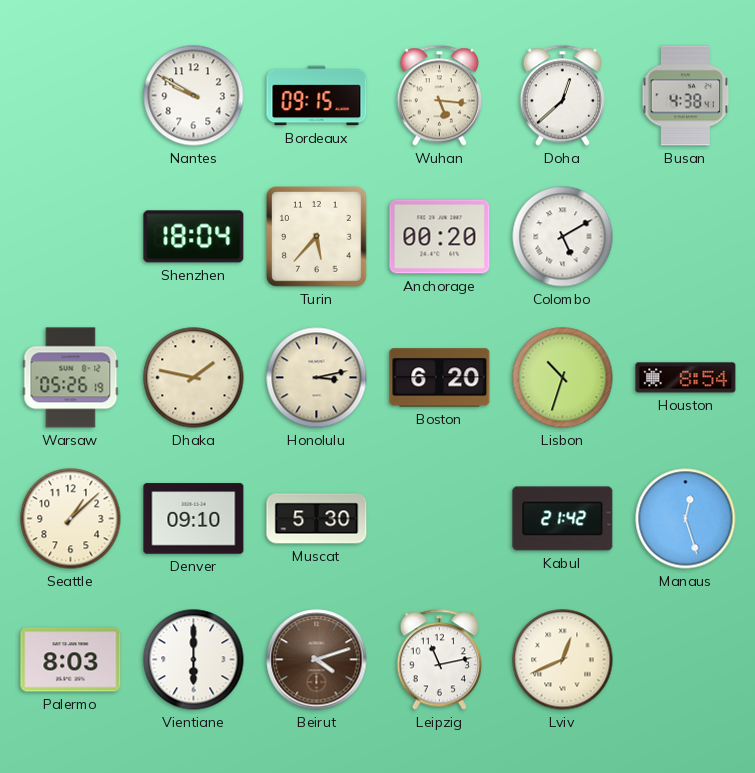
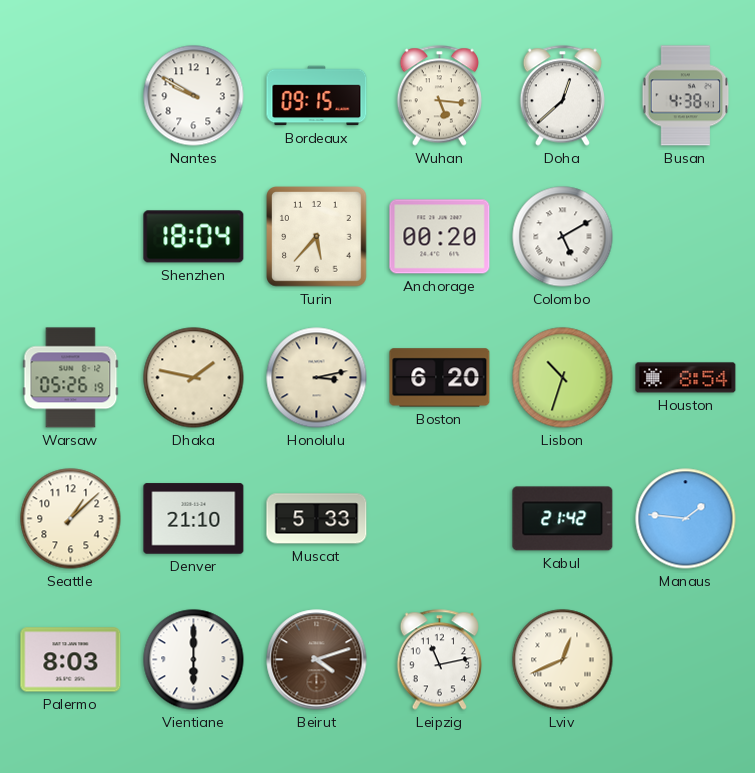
Denver: 09:10 -> 21:10
Muscat: 5:30 -> 5:33
Manaus: 12:27 -> 1:46
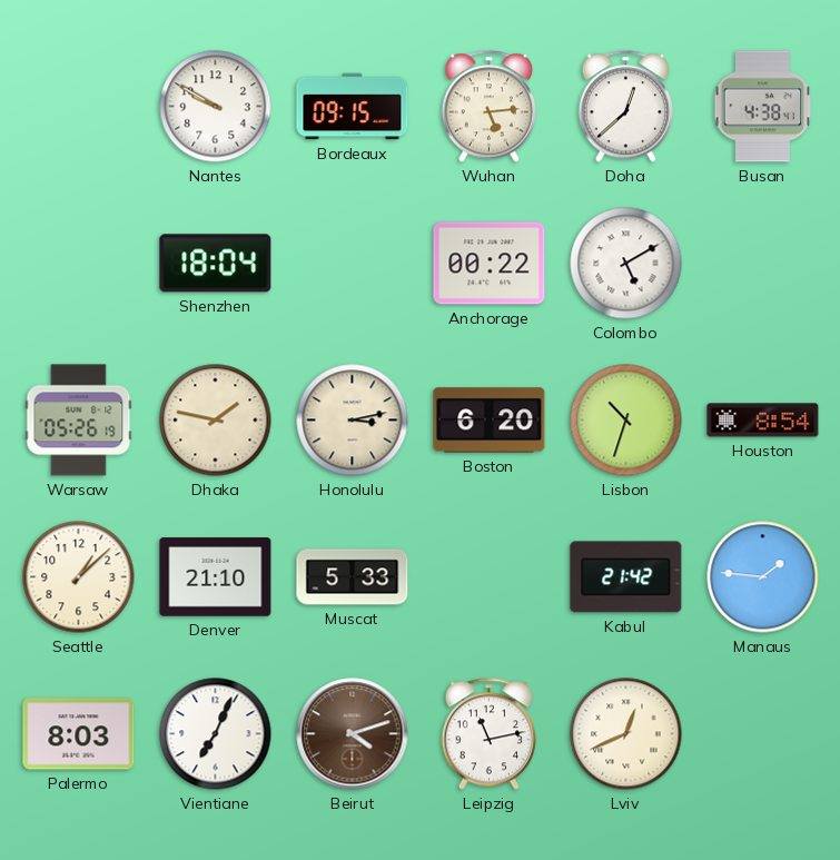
Wuhan: 5:16 -> 5:14
Turin: 5:37 -> none
Anchorage: 00:20 -> 00:22
Vientiane: 6:00 -> 7:04
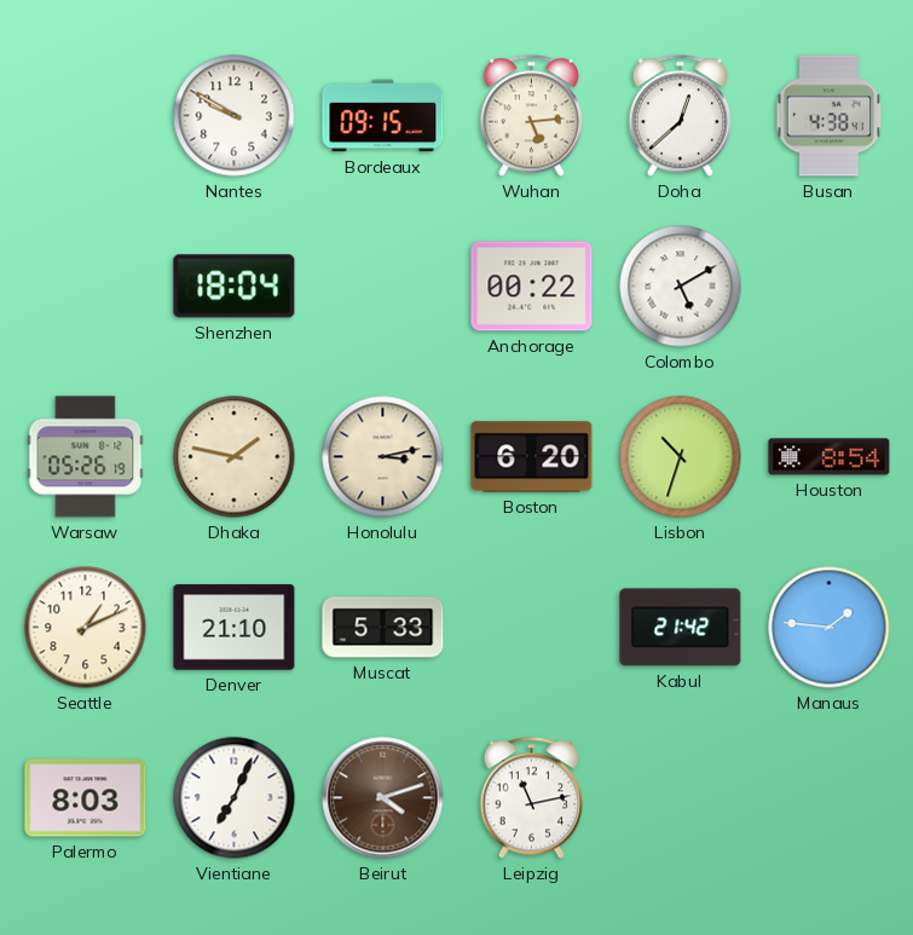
Seattle: 1:08 -> 1:11
Lviv: 12:41 -> none
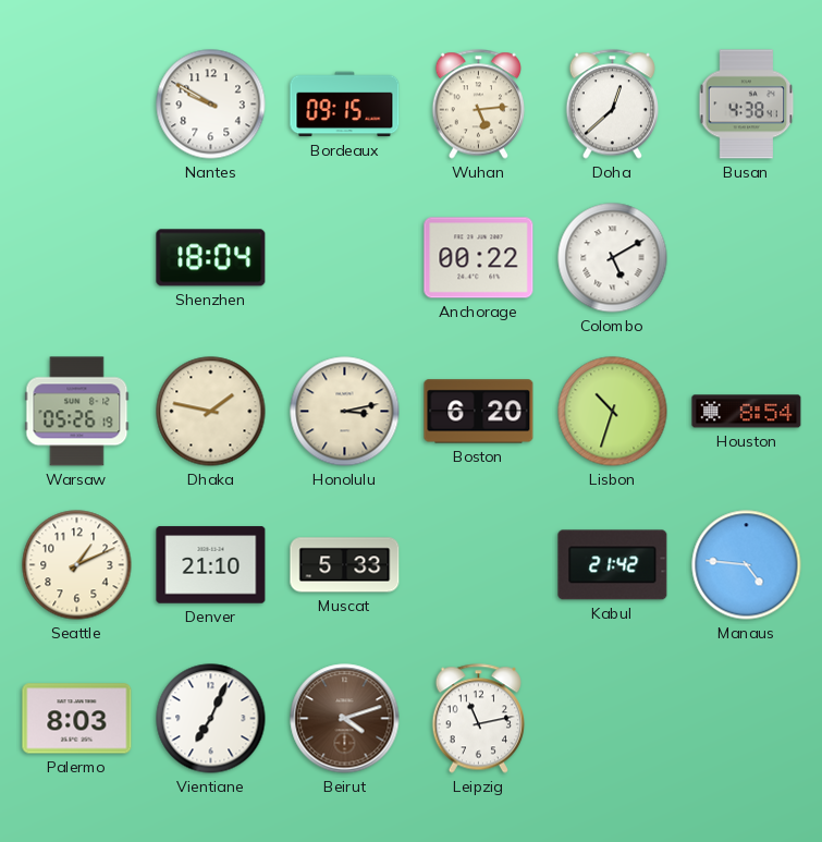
Manaus: 1:46 -> 4:46
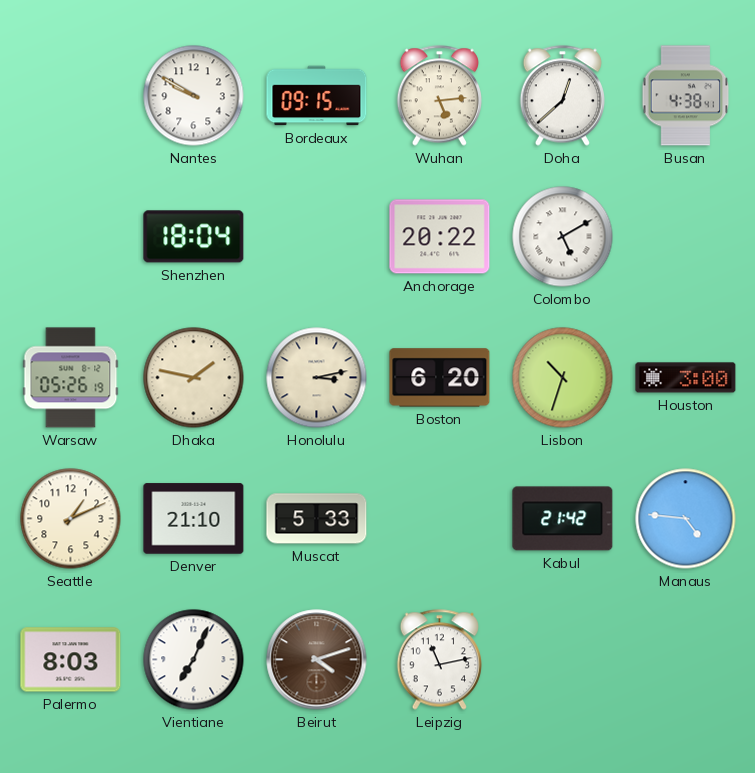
Anchorage: 00:22 -> 20:22
Houston: 8:54 -> 3:00
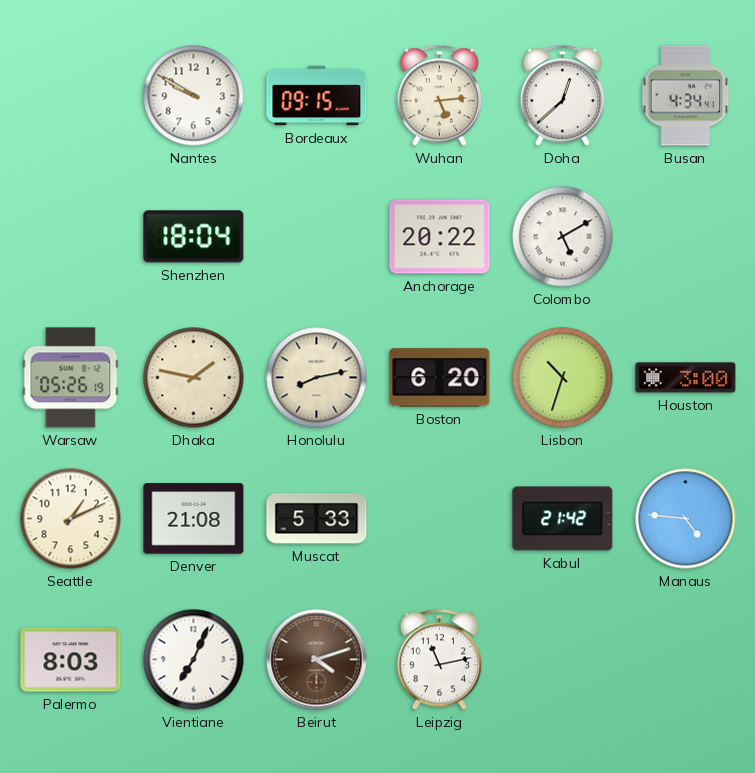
Busan: 4:38 -> 4:34
Honolulu: 3:13 -> 8:13
Denver: 21:10 -> 21:08
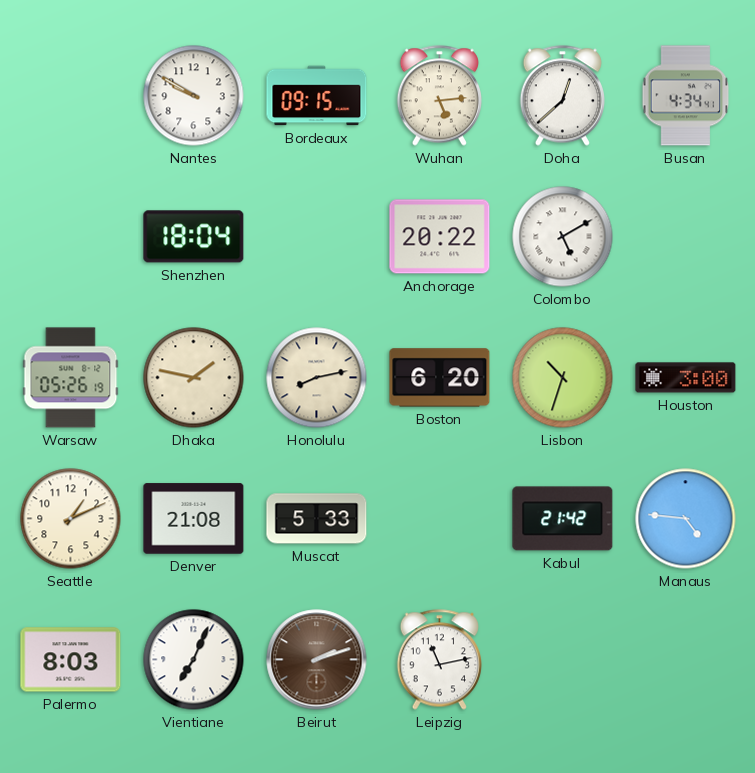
Beirut: 4:12 -> 2:12
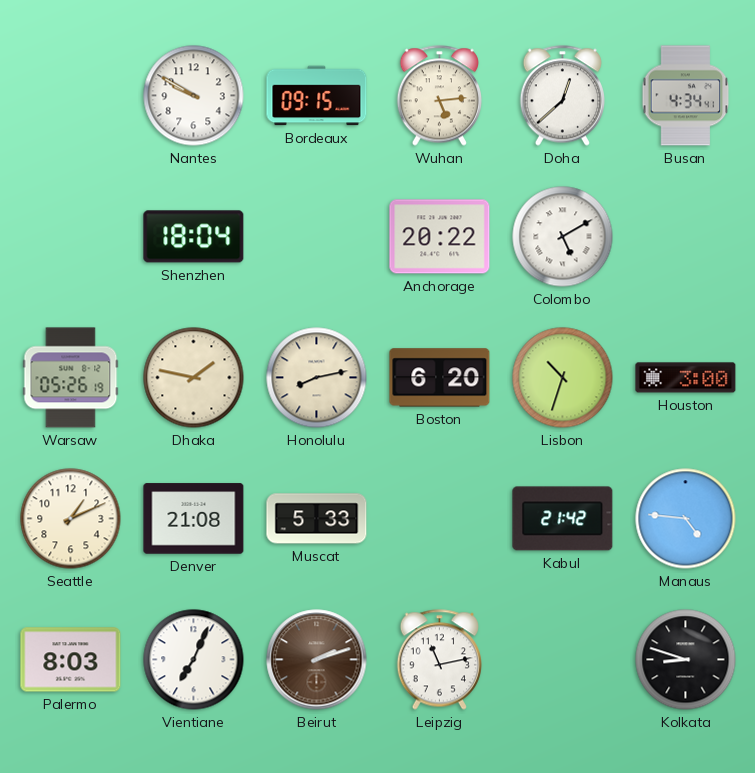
Kolkata: none -> 8:48
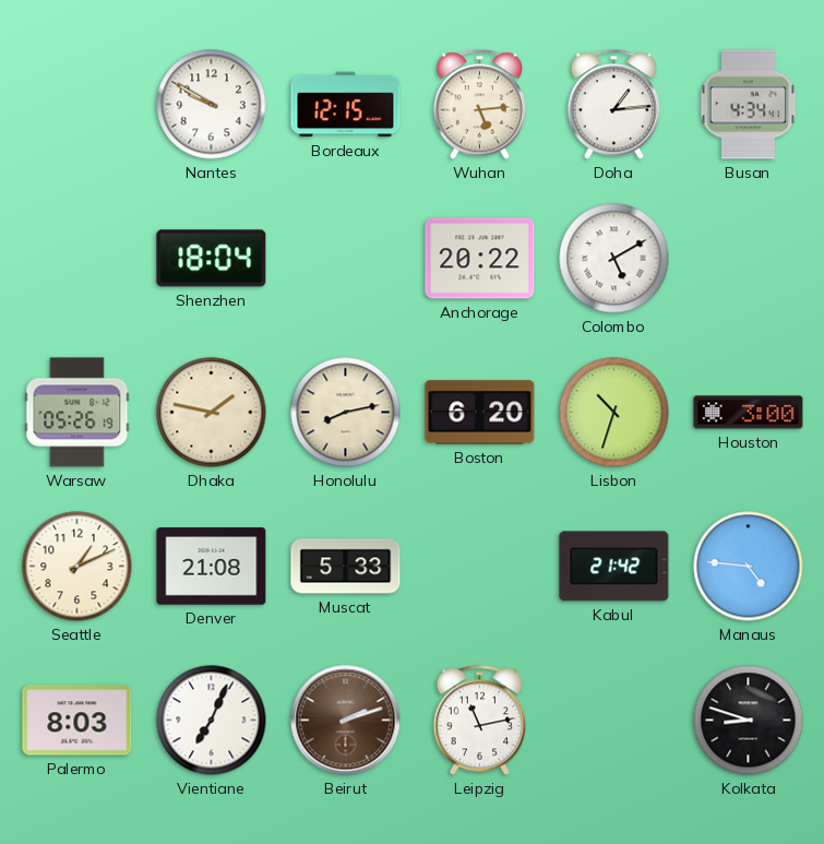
Bordeaux: 09:15 -> 12:15
Doha: 12:38 -> 1:14
